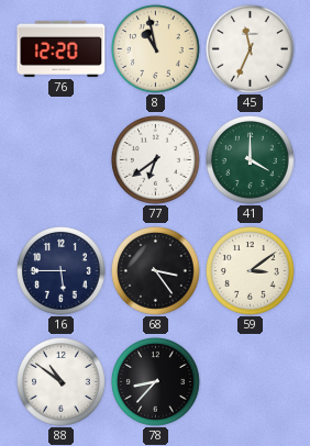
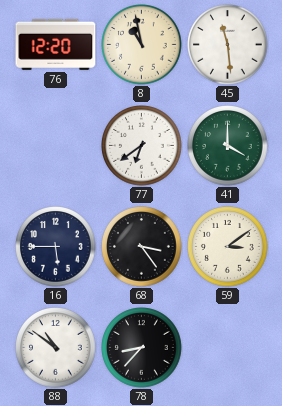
45: 11:34 -> 11:29
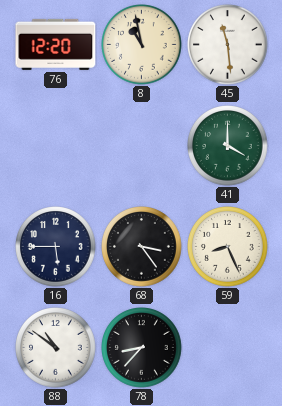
77: 6:39 -> none
59: 3:09 -> 8:26
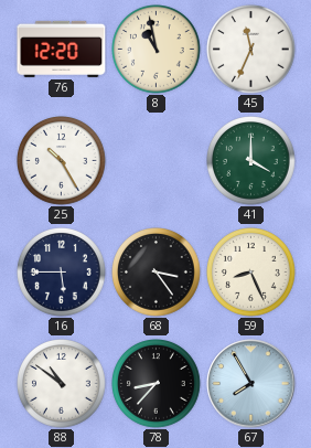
45: 11:29 -> 11:34
25: none -> 10:25
67: none -> 7:55
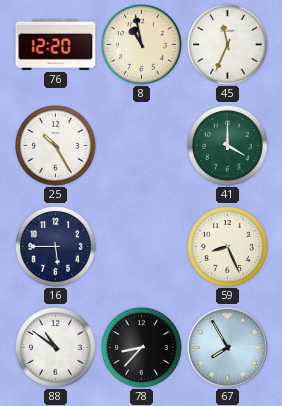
68: 3:24 -> none
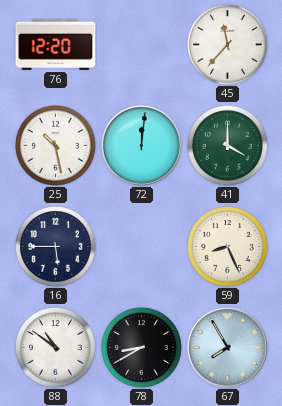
8: 10:58 -> none
45: 11:34 -> 11:37
25: 10:25 -> 10:28
72: none -> 12:01
78: 8:37 -> 8:40
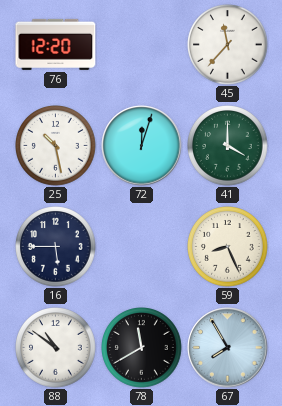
72: 12:01 -> 12:03
78: 8:40 -> 11:40
